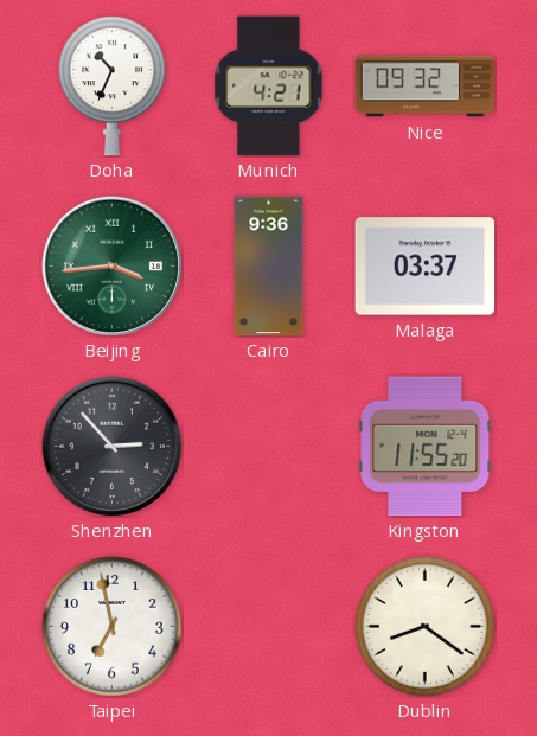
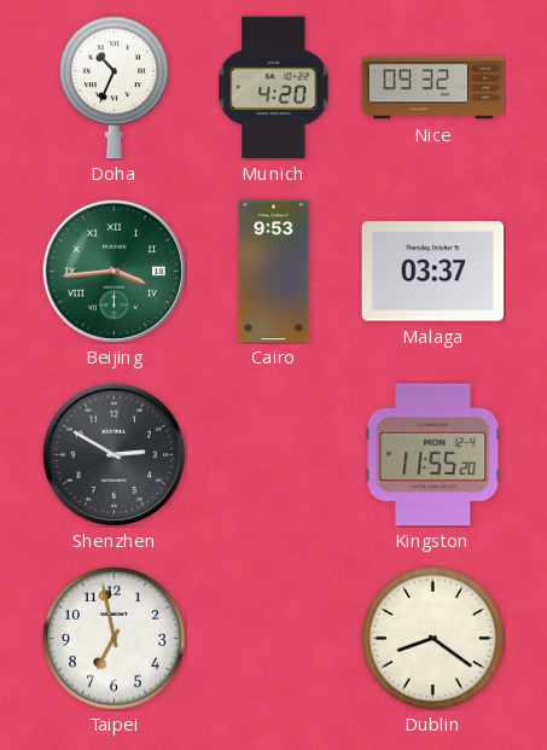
Munich: 4:21 -> 4:20
Cairo: 9:36 -> 9:53
Shenzhen: 2:53 -> 2:50
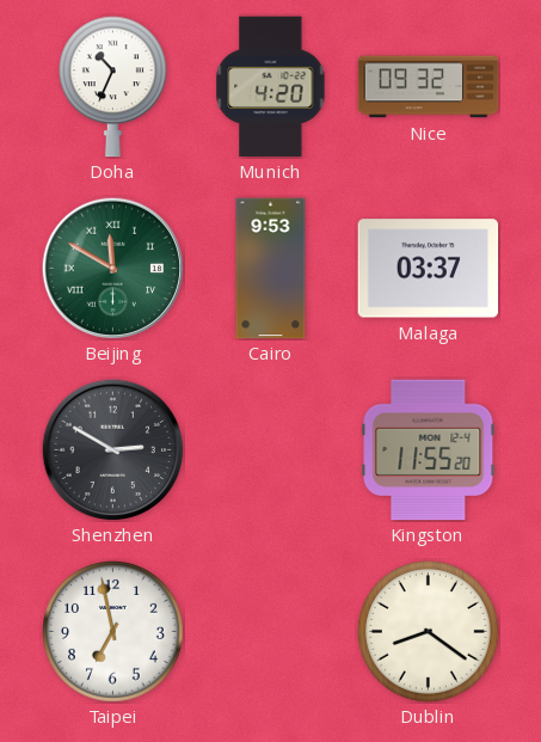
Beijing: 3:44 -> 11:50
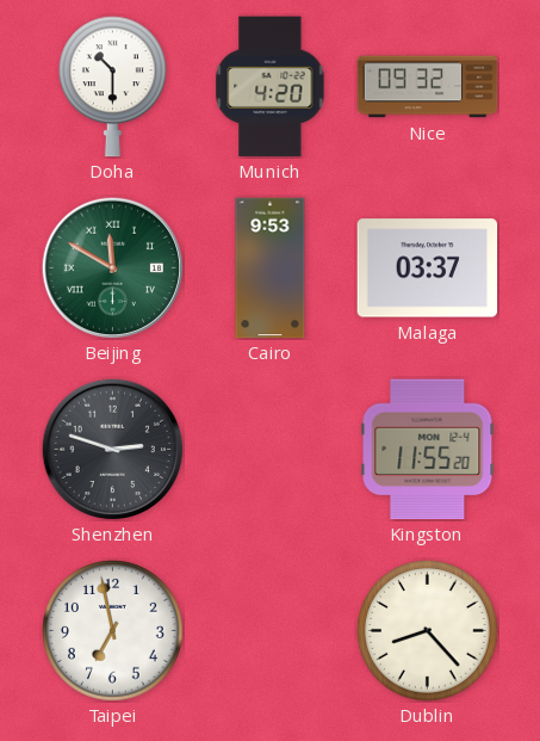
Doha: 10:34 -> 10:30
Shenzhen: 2:50 -> 2:48
Dublin: 8:21 -> 8:23
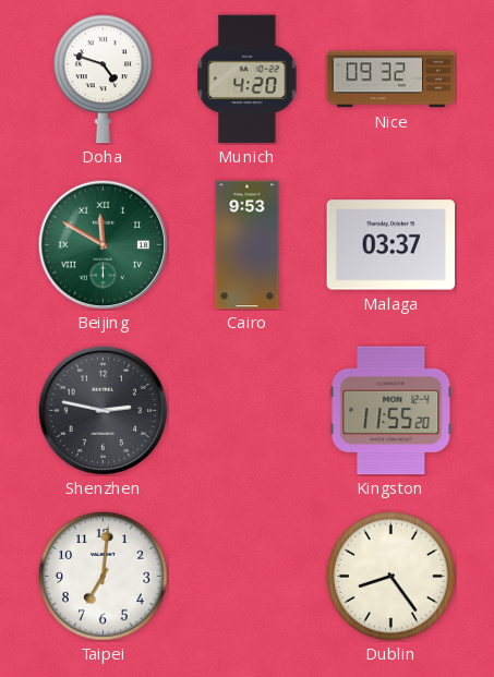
Doha: 10:30 -> 4:48
Shenzhen: 2:48 -> 2:47
Taipei: 6:58 -> 7:01
Dublin: 8:23 -> 8:24
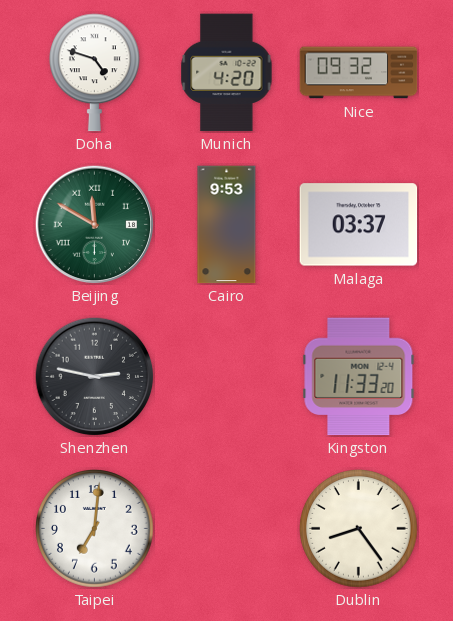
Kingston: 11:55 -> 11:33
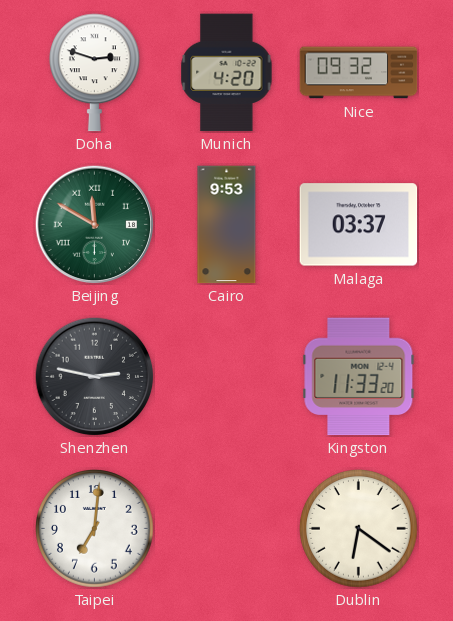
Doha: 4:48 -> 2:48
Dublin: 8:24 -> 6:21
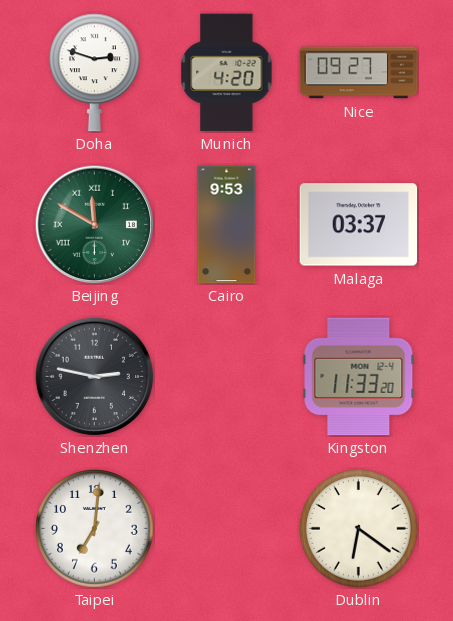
Nice: 09:32 -> 09:27
